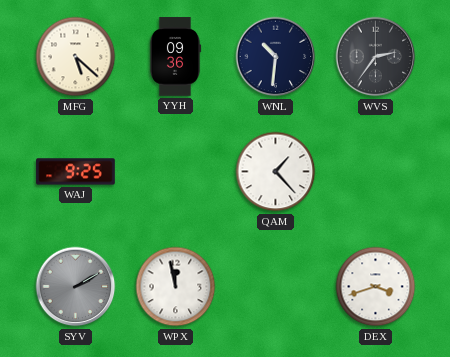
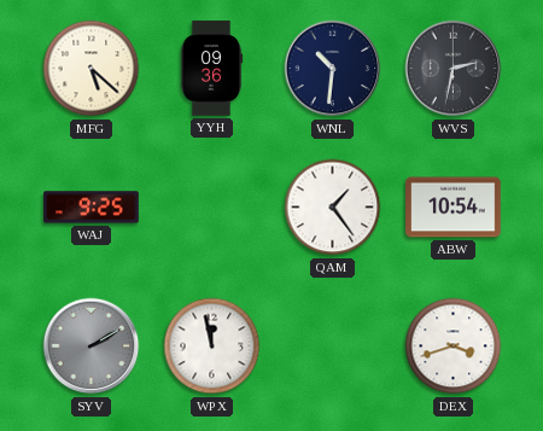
WVS: 2:36 -> 2:32
QAM: 1:23 -> 1:24
ABW: none -> 10:54
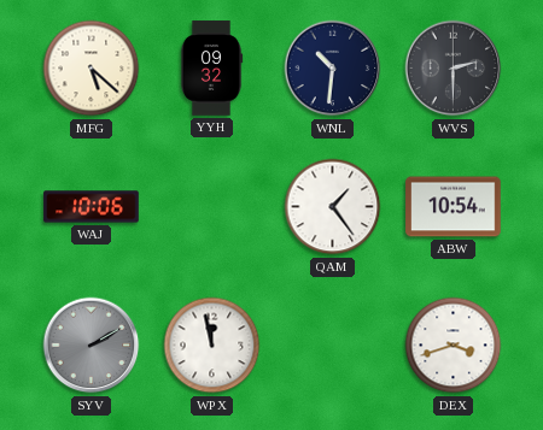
YYH: 09:36 -> 09:32
WVS: 2:32 -> 2:30
WAJ: 9:25 -> 10:06
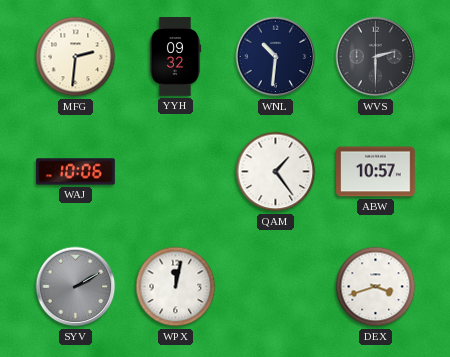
MFG: 5:22 -> 2:31
ABW: 10:54 -> 10:57
WPX: 11:58 -> 12:02
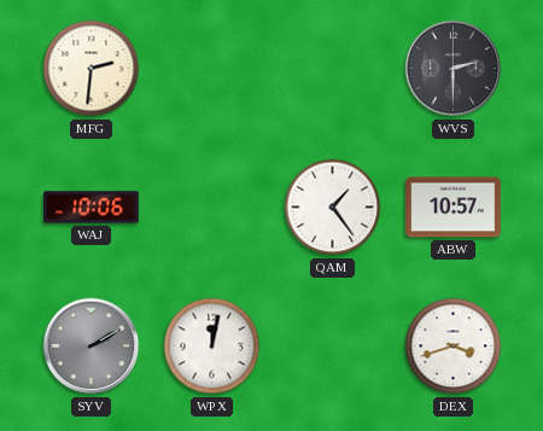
YYH: 09:32 -> none
WNL: 10:31 -> none
